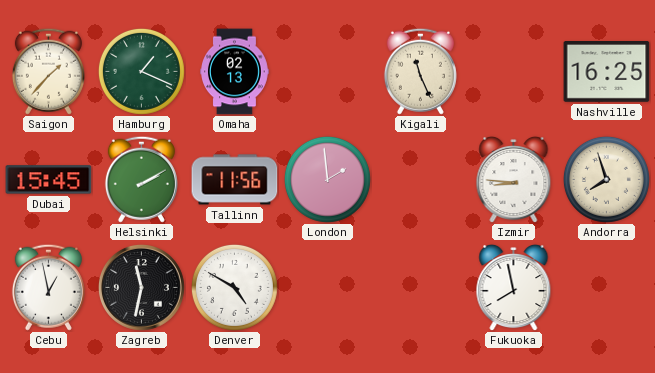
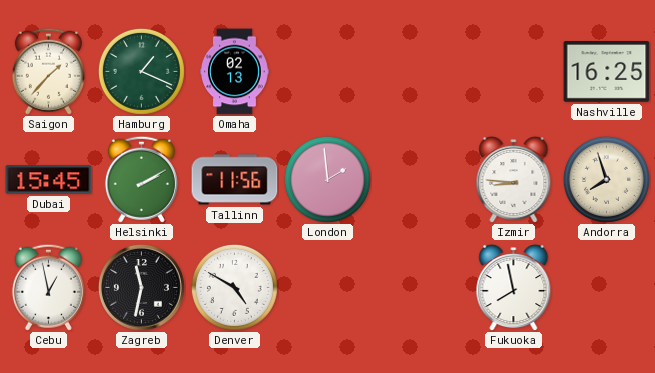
Kigali: 11:26 -> none
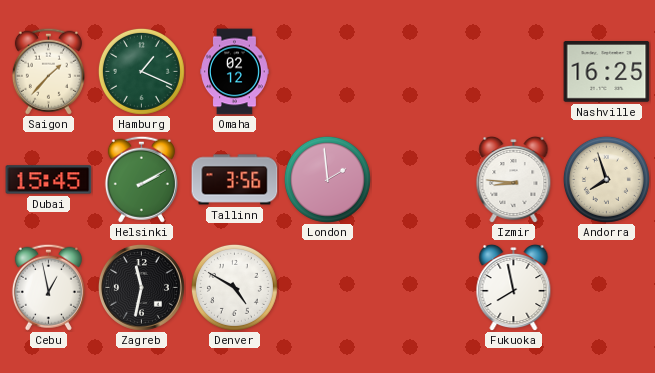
Omaha: 02:13 -> 02:12
Tallinn: 11:56 -> 3:56
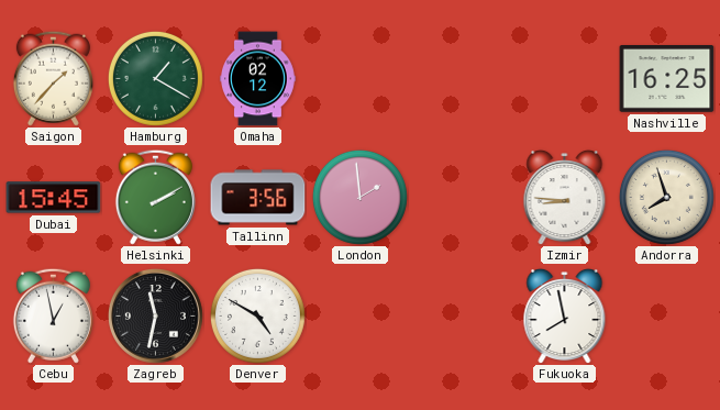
Hamburg: 1:19 -> 1:20
